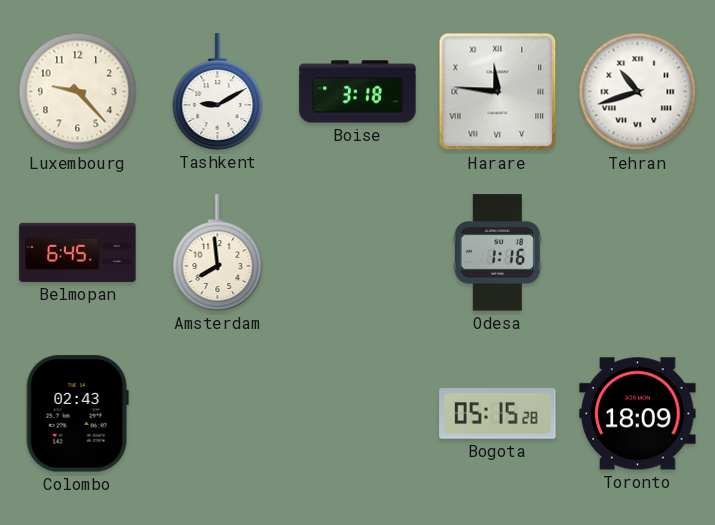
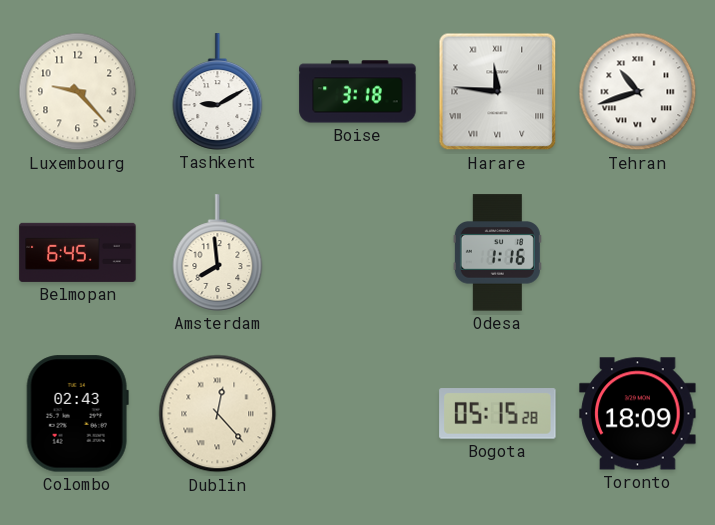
Dublin: none -> 12:23
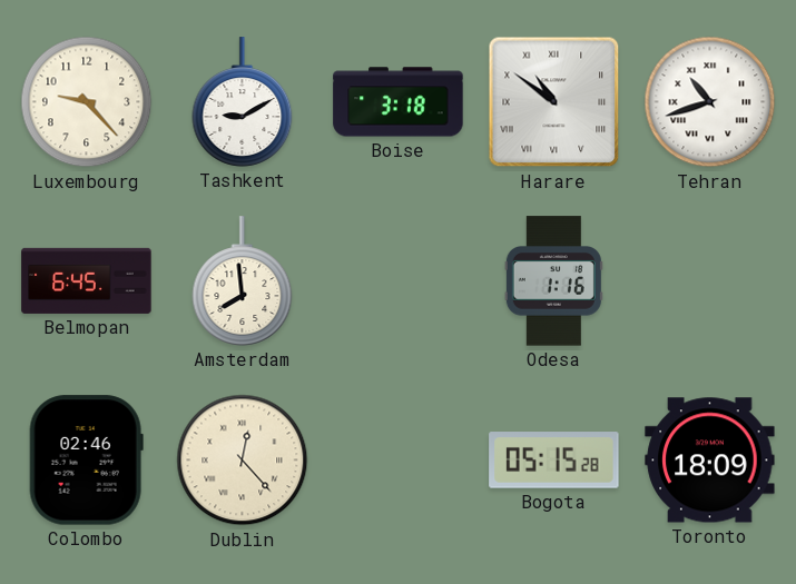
Harare: 11:46 -> 10:51
Colombo: 02:43 -> 02:46
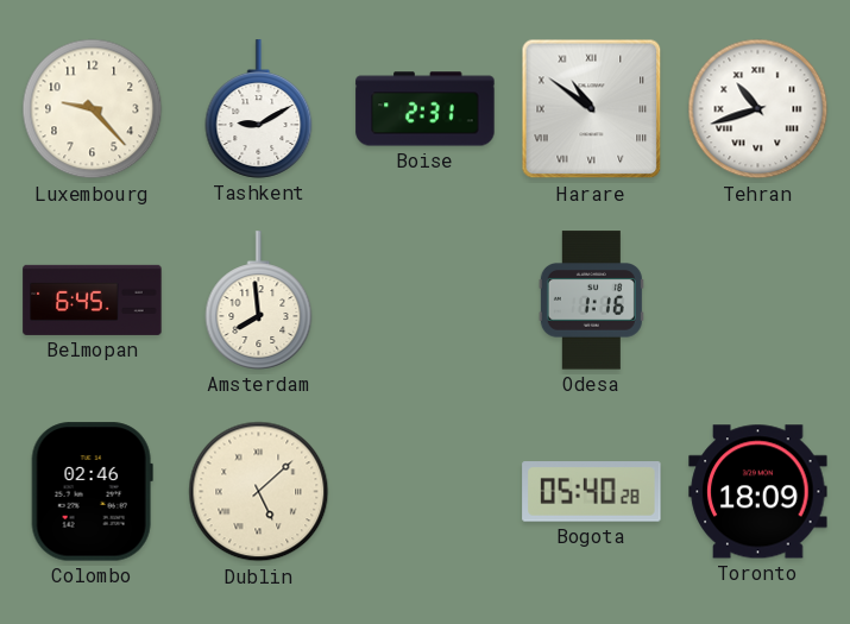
Boise: 3:18 -> 2:31
Dublin: 12:23 -> 5:08
Bogota: 05:15 -> 05:40
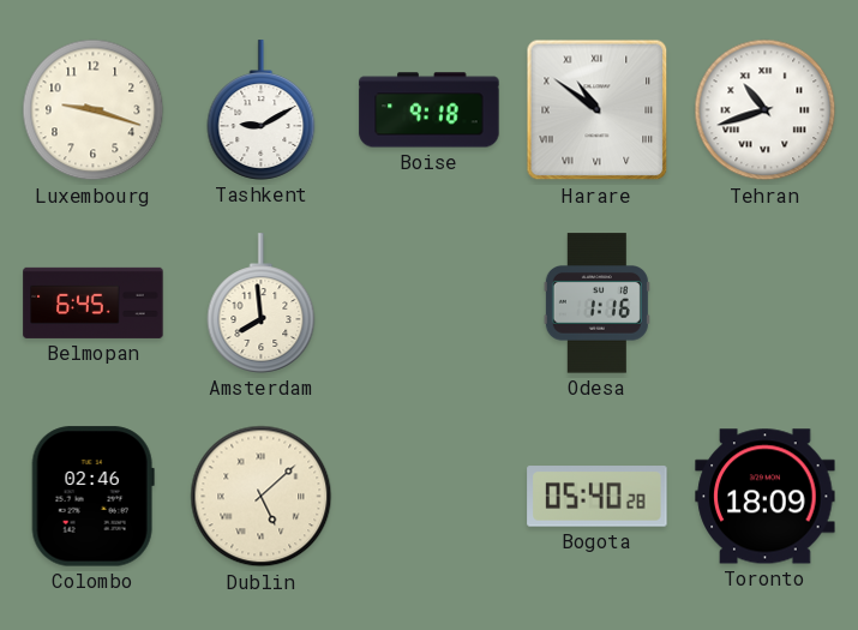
Luxembourg: 9:23 -> 9:18
Boise: 2:31 -> 9:18
